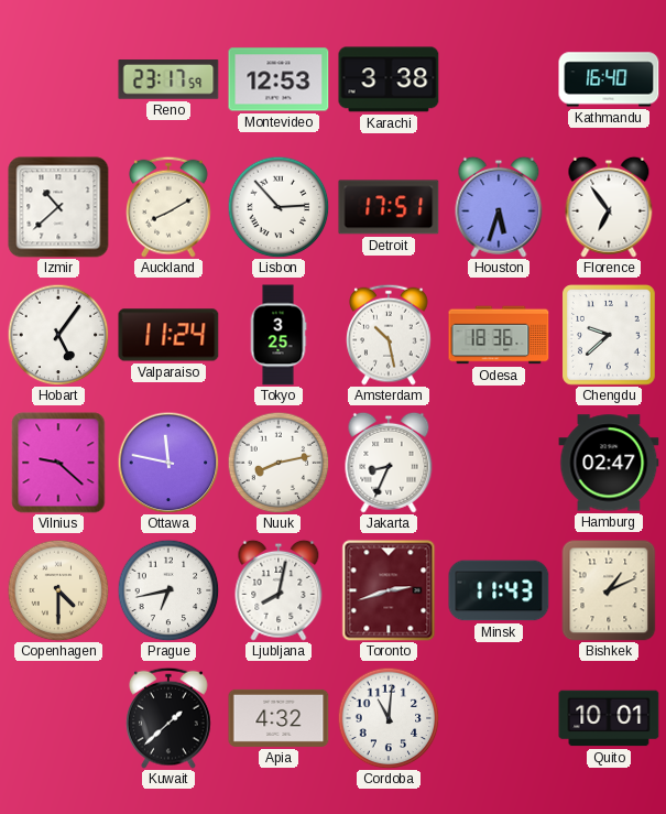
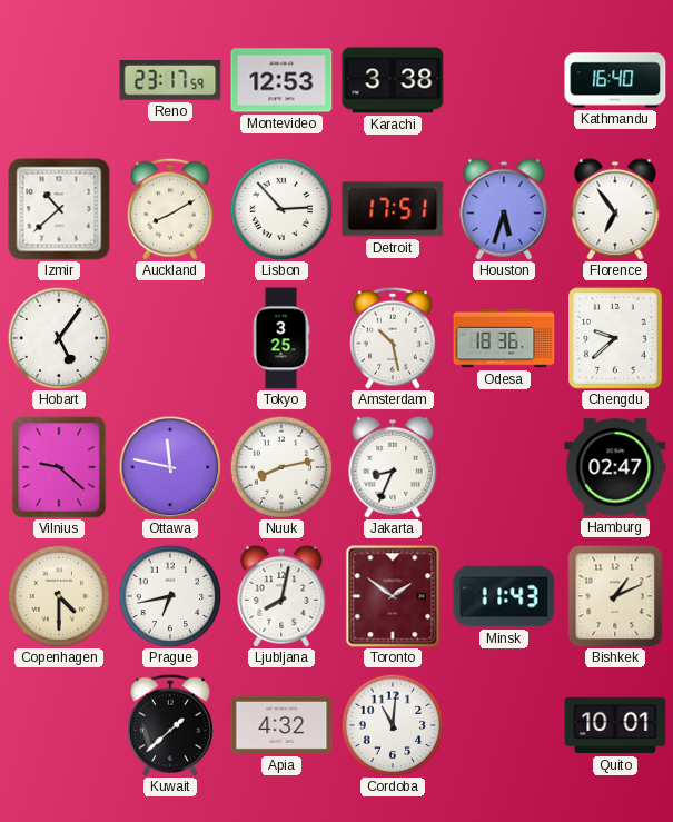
Valparaiso: 11:24 -> none
Toronto: 2:42 -> 1:51
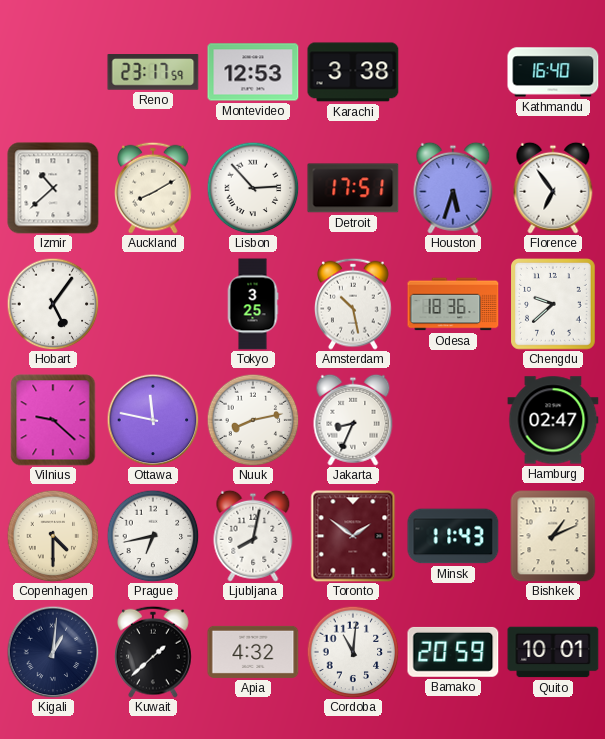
Kigali: none -> 1:01
Bamako: none -> 20:59
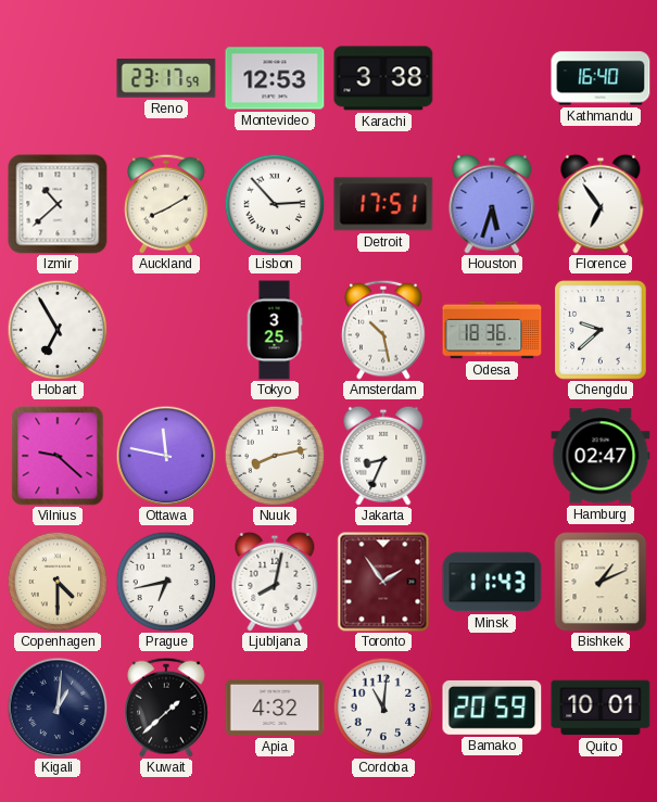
Hobart: 5:06 -> 6:55
Toronto: 1:51 -> 1:54
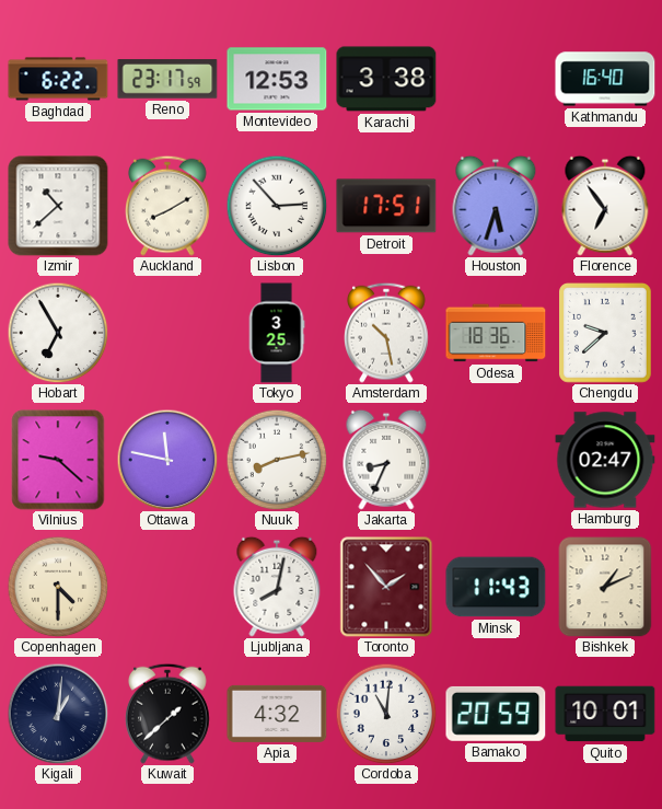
Baghdad: none -> 6:22
Prague: 6:43 -> none
Toronto: 1:54 -> 1:53
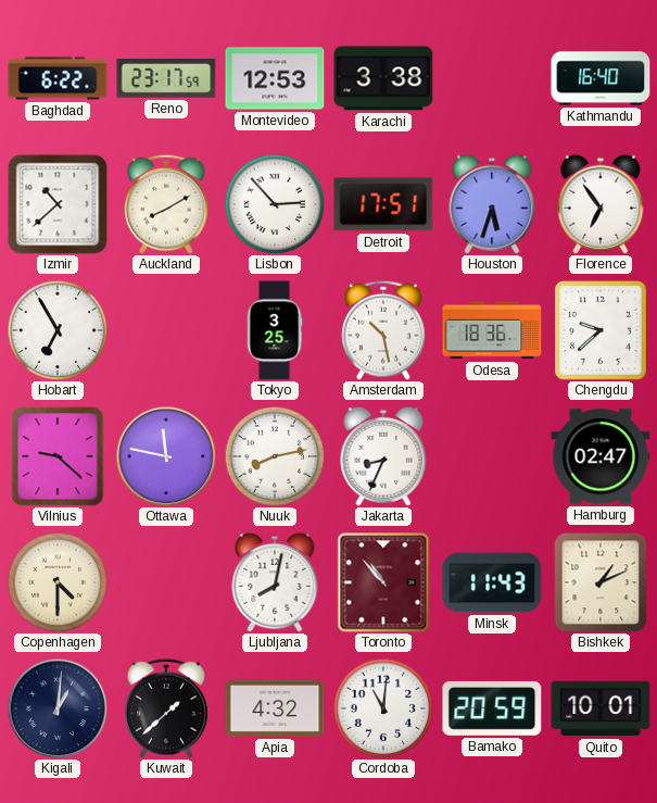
Toronto: 1:53 -> 10:53
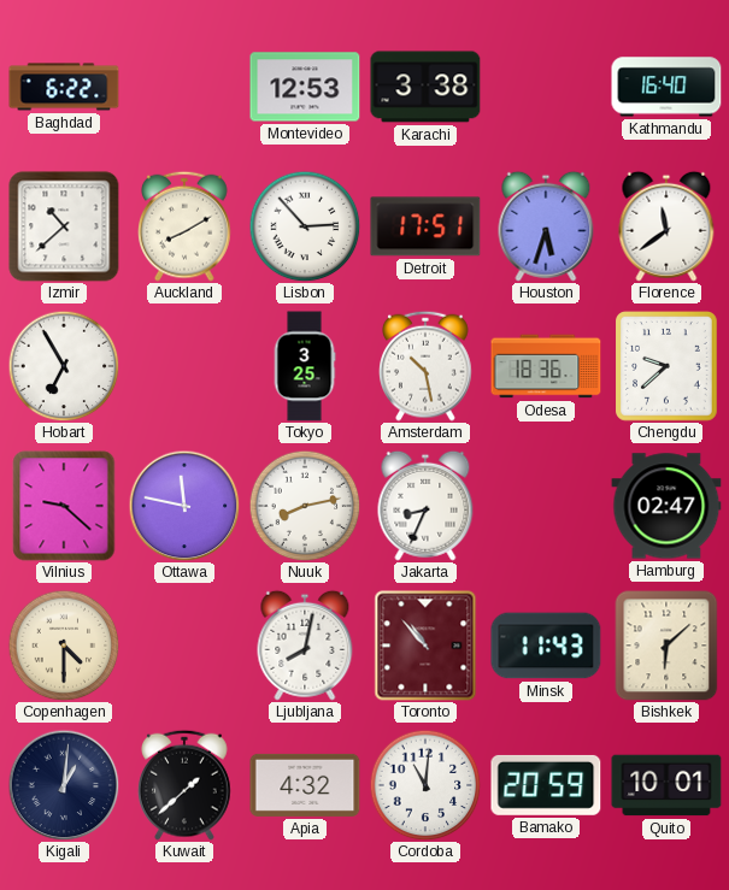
Reno: 23:17 -> none
Florence: 6:54 -> 11:39
Bishkek: 1:11 -> 6:08
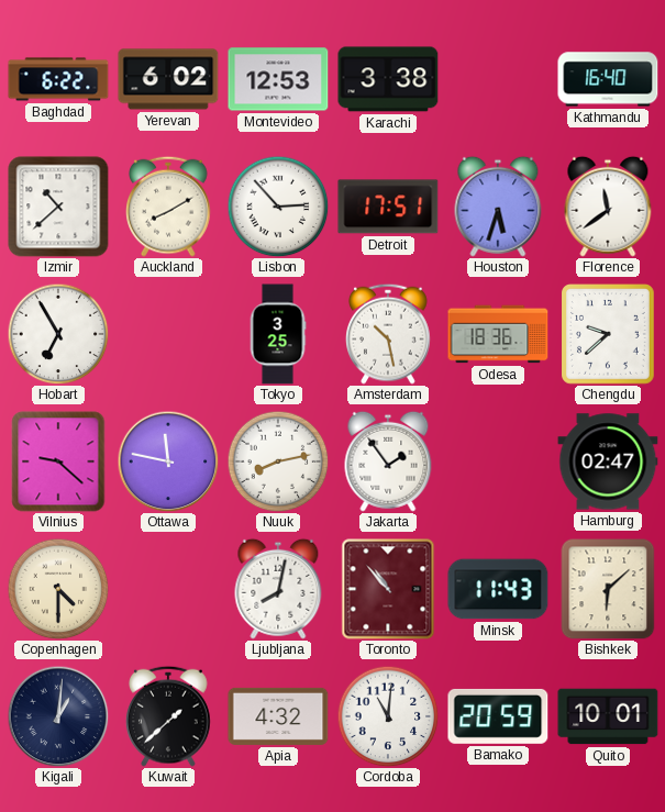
Yerevan: none -> 6:02
Jakarta: 8:34 -> 1:54
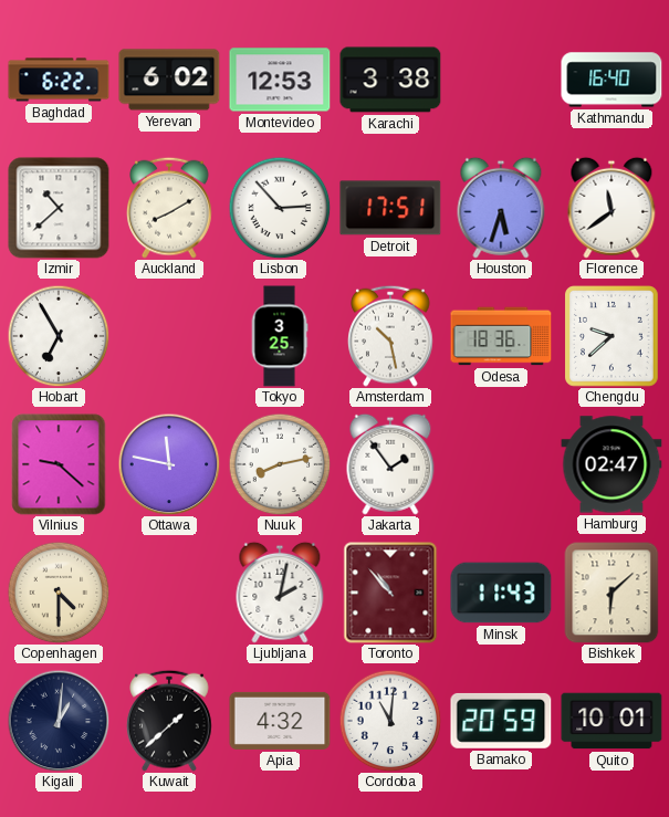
Ljubljana: 8:02 -> 2:02
